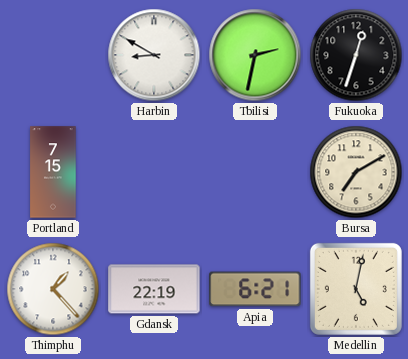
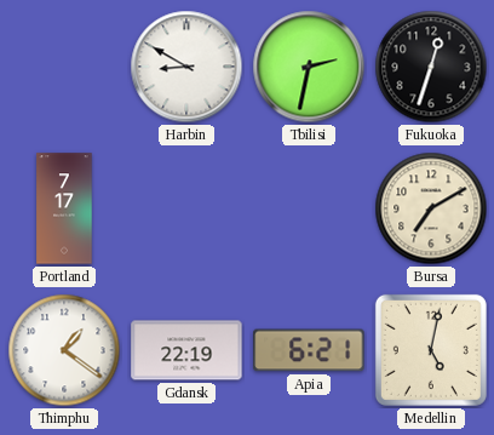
Portland: 7:15 -> 7:17
Thimphu: 1:23 -> 1:21
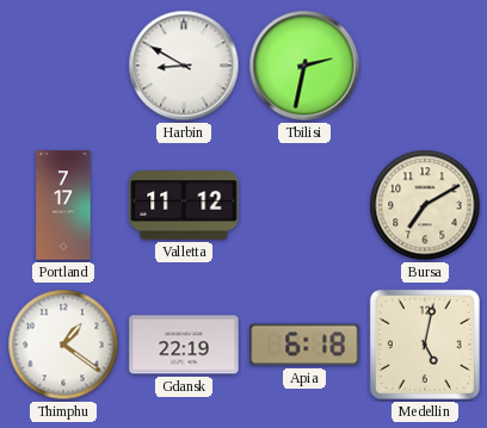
Fukuoka: 12:33 -> none
Valletta: none -> 11:12
Apia: 6:21 -> 6:18
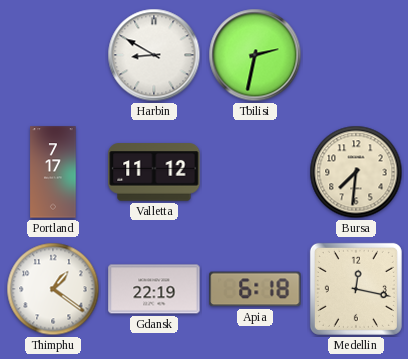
Bursa: 7:10 -> 7:31
Medellin: 5:02 -> 12:17
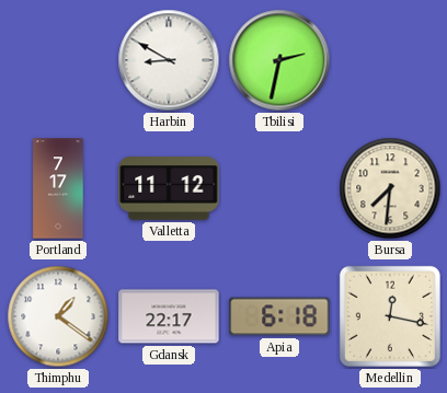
Gdansk: 22:19 -> 22:17
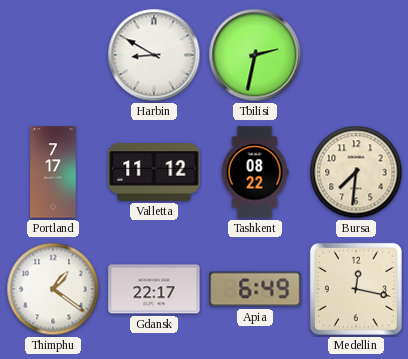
Tashkent: none -> 08:22
Apia: 6:18 -> 6:49
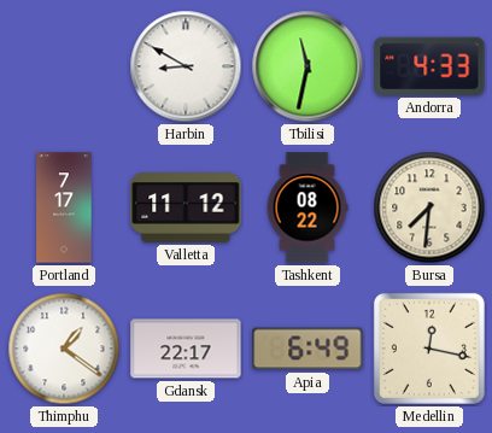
Tbilisi: 2:32 -> 11:32
Andorra: none -> 4:33
